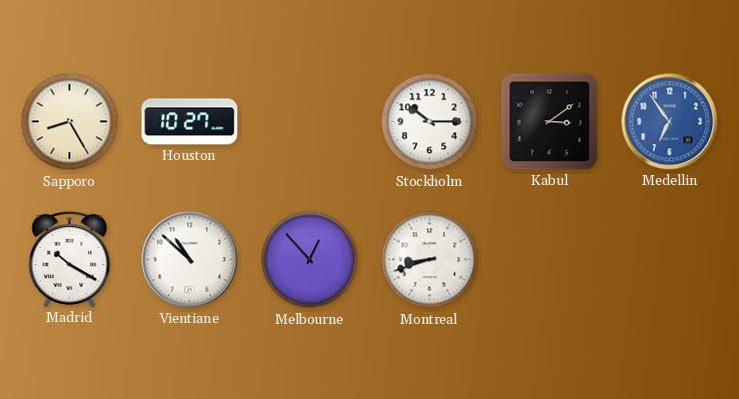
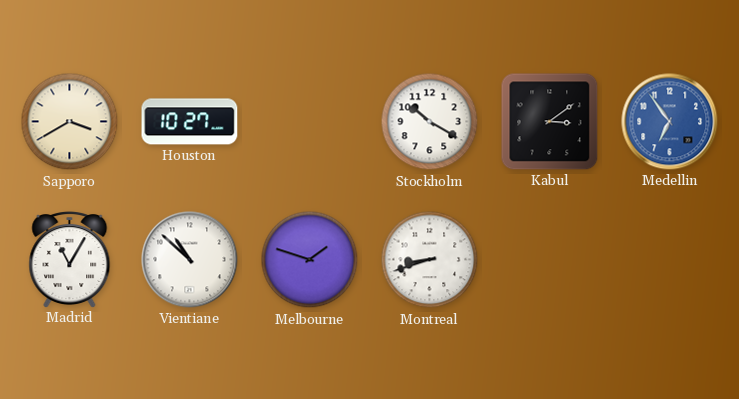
Sapporo: 8:25 -> 3:40
Stockholm: 10:15 -> 10:20
Madrid: 10:20 -> 11:05
Melbourne: 12:53 -> 1:48
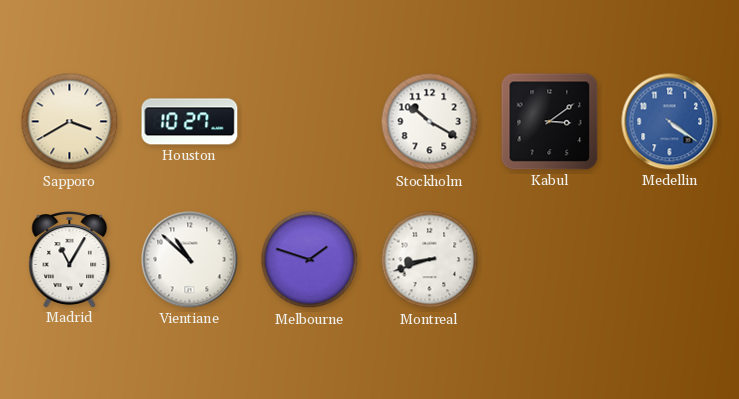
Medellin: 6:54 -> 4:21
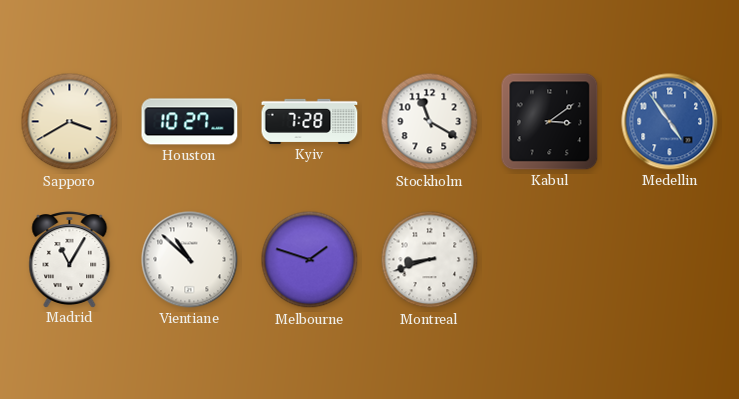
Kyiv: none -> 7:28
Stockholm: 10:20 -> 11:20
Medellin: 4:21 -> 4:54
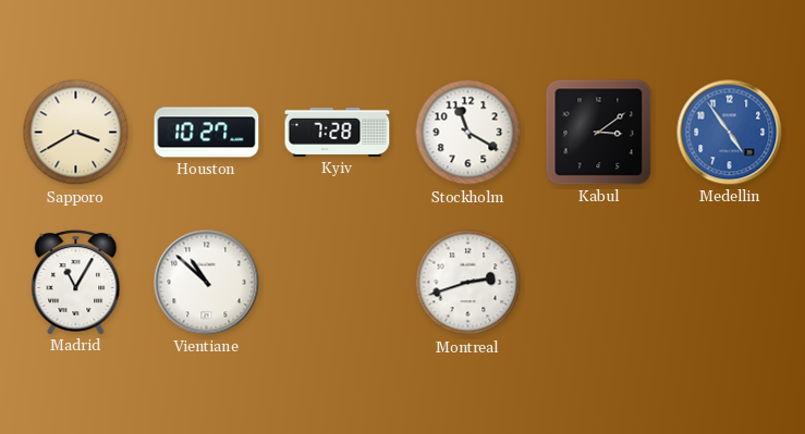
Melbourne: 1:48 -> none
Montreal: 8:42 -> 2:42
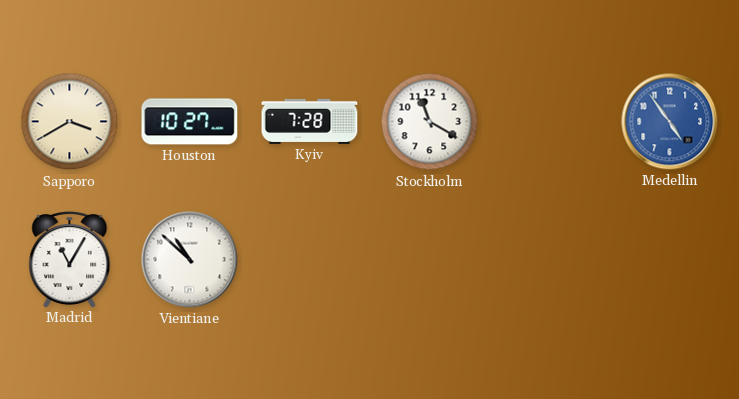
Kabul: 3:09 -> none
Montreal: 2:42 -> none
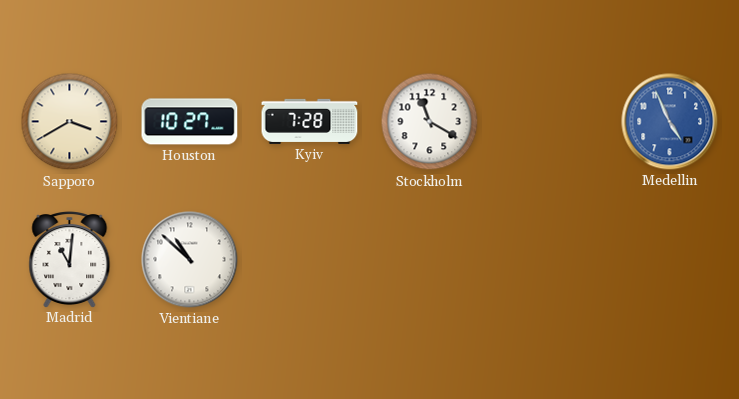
Medellin: 4:54 -> 4:56
Madrid: 11:05 -> 11:01
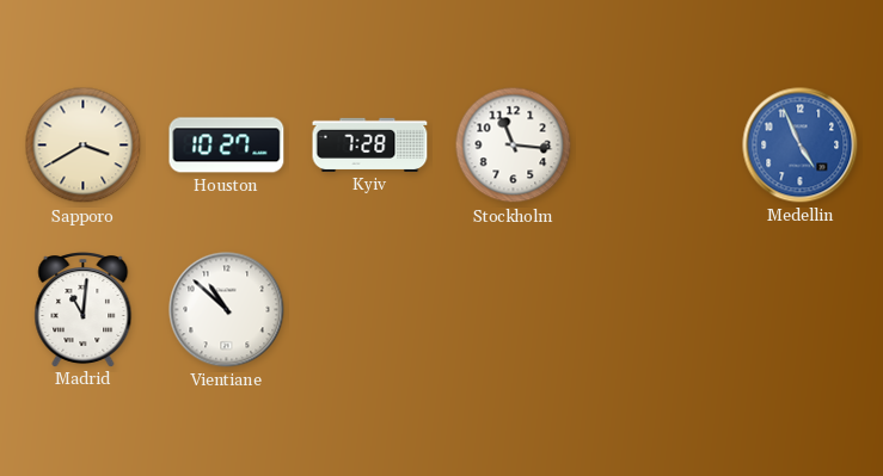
Stockholm: 11:20 -> 11:16
